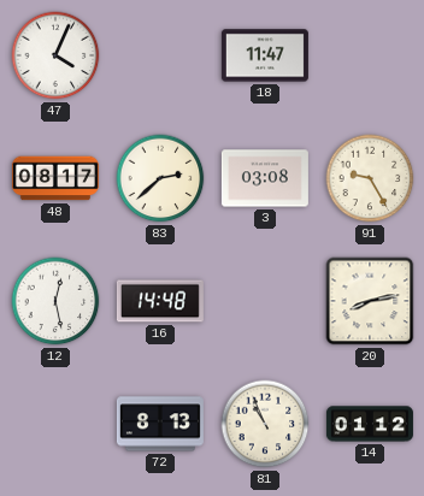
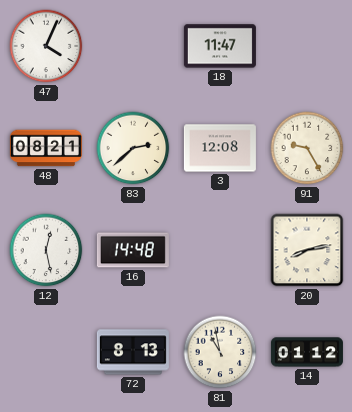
48: 08:17 -> 08:21
3: 03:08 -> 12:08
81: 10:56 -> 10:58
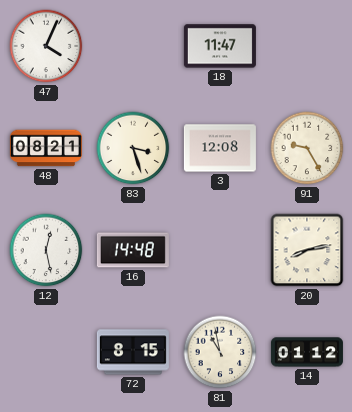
83: 2:38 -> 3:27
72: 8:13 -> 8:15
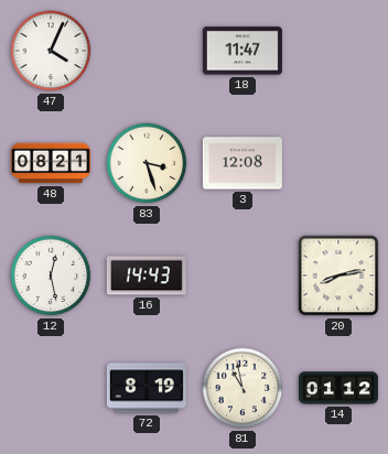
91: 9:25 -> none
16: 14:48 -> 14:43
72: 8:15 -> 8:19
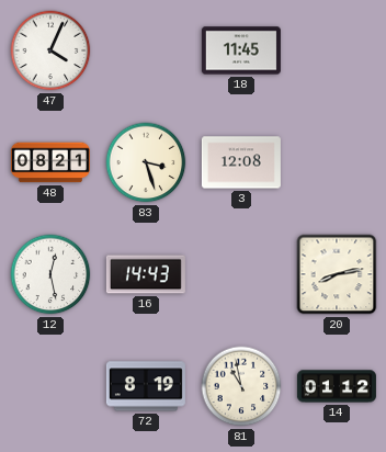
18: 11:47 -> 11:45
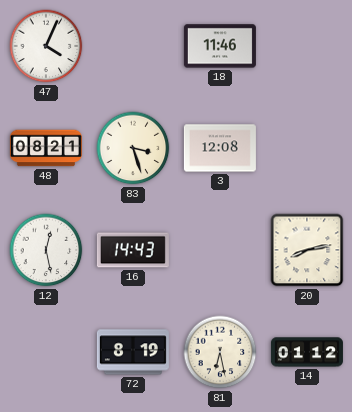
18: 11:45 -> 11:46
81: 10:58 -> 6:28
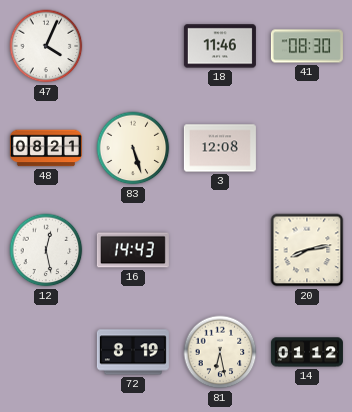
41: none -> 08:30
83: 3:27 -> 5:27
